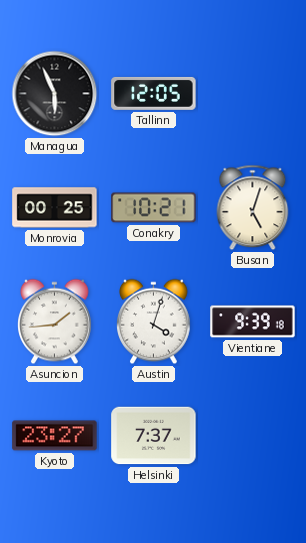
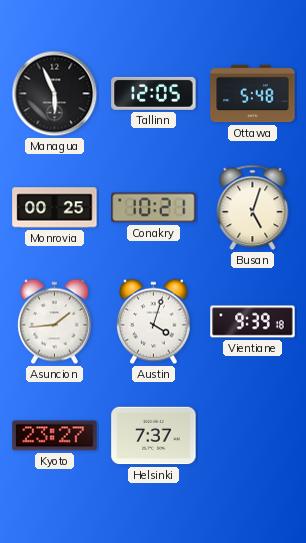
Ottawa: none -> 5:48
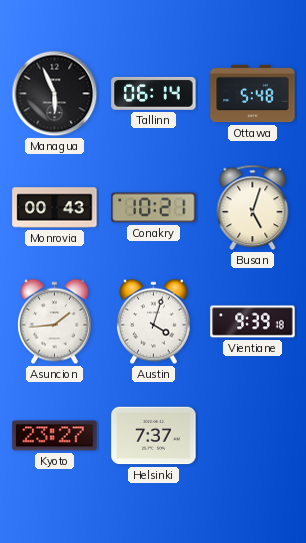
Tallinn: 12:05 -> 06:14
Monrovia: 00:25 -> 00:43
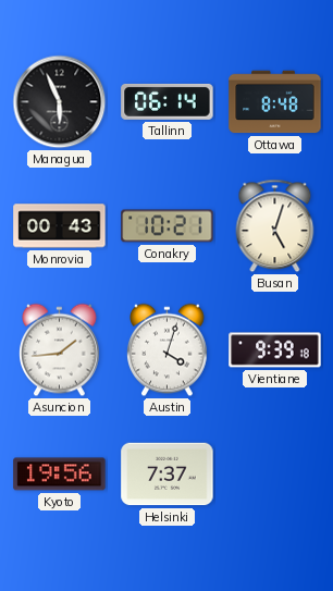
Ottawa: 5:48 -> 8:48
Kyoto: 23:27 -> 19:56
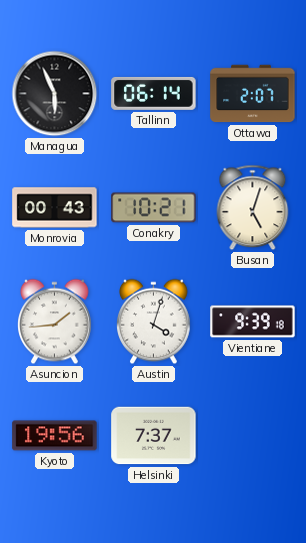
Ottawa: 8:48 -> 2:07
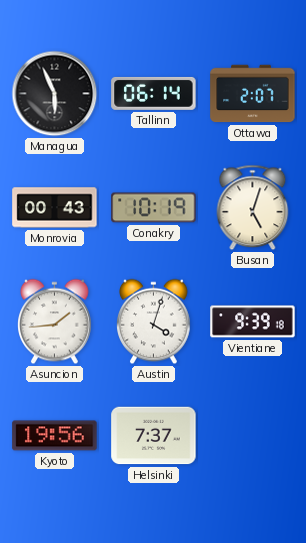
Conakry: 10:21 -> 10:19
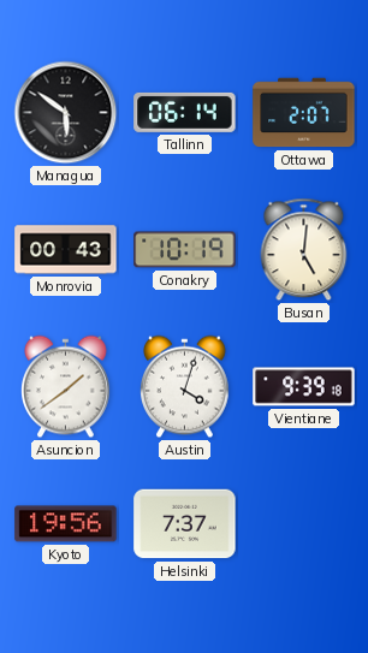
Managua: 5:56 -> 5:51
Busan: 5:03 -> 5:01
Asuncion: 1:44 -> 1:39
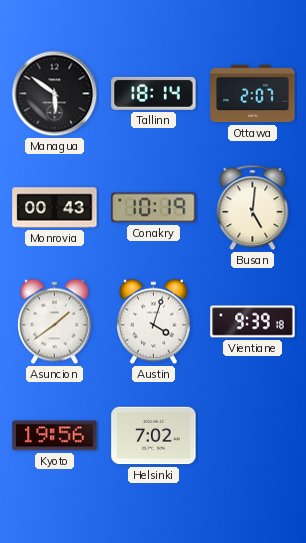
Tallinn: 06:14 -> 18:14
Helsinki: 7:37 -> 7:02
